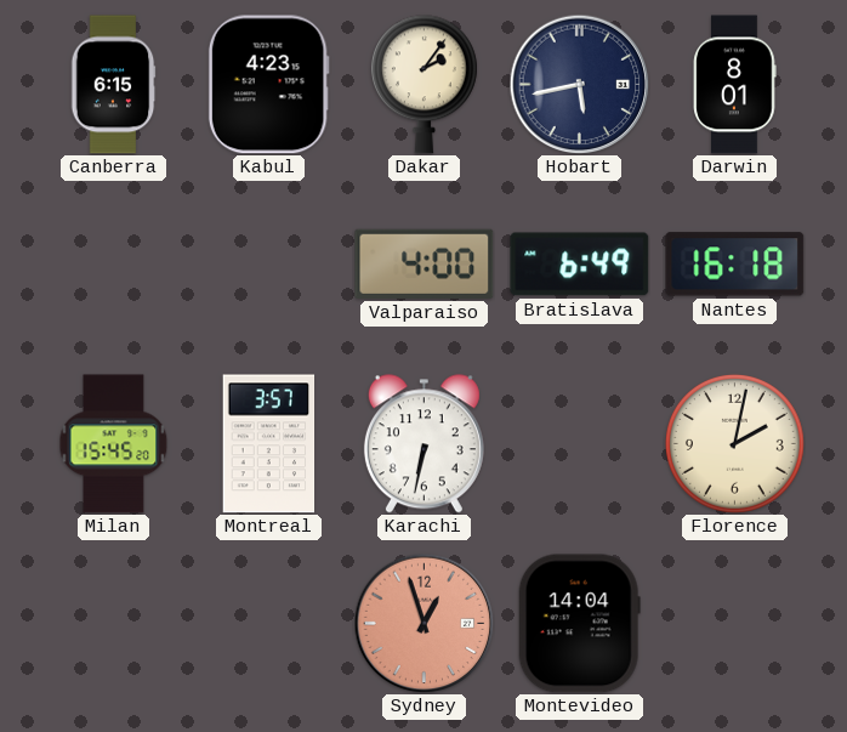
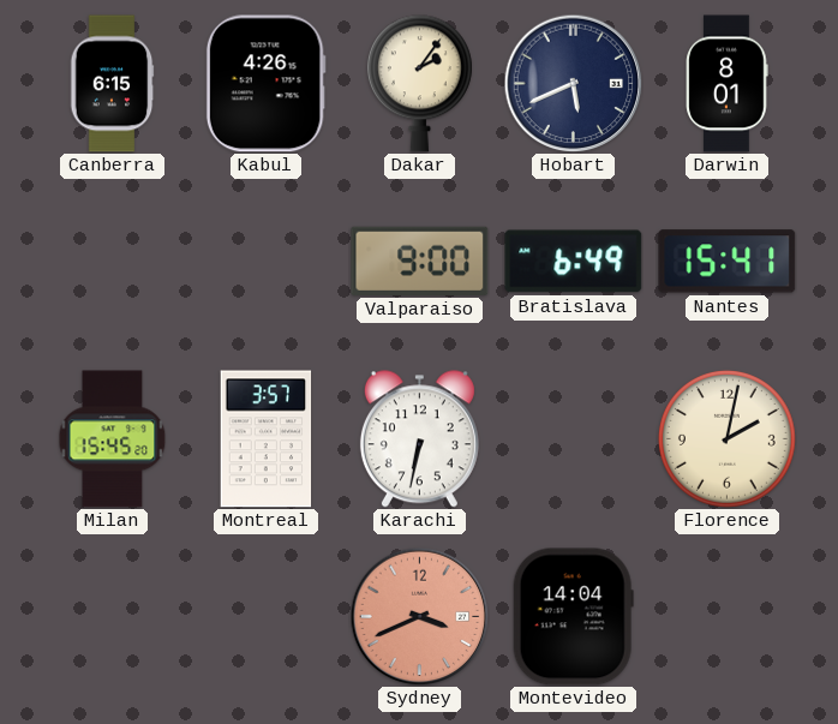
Kabul: 4:23 -> 4:26
Hobart: 5:43 -> 5:41
Valparaiso: 4:00 -> 9:00
Nantes: 16:18 -> 15:41
Sydney: 12:57 -> 3:41
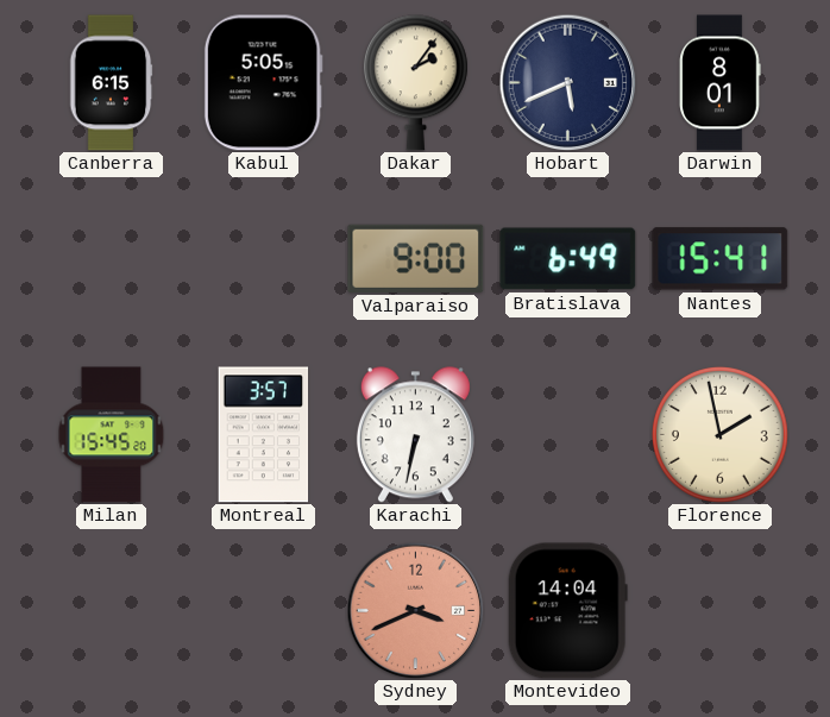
Kabul: 4:26 -> 5:05
Florence: 2:02 -> 1:58
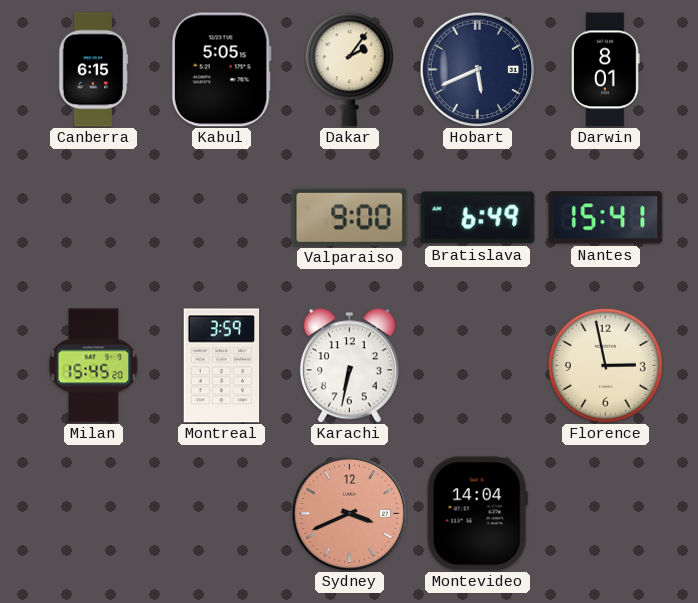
Montreal: 3:57 -> 3:59
Florence: 1:58 -> 2:58
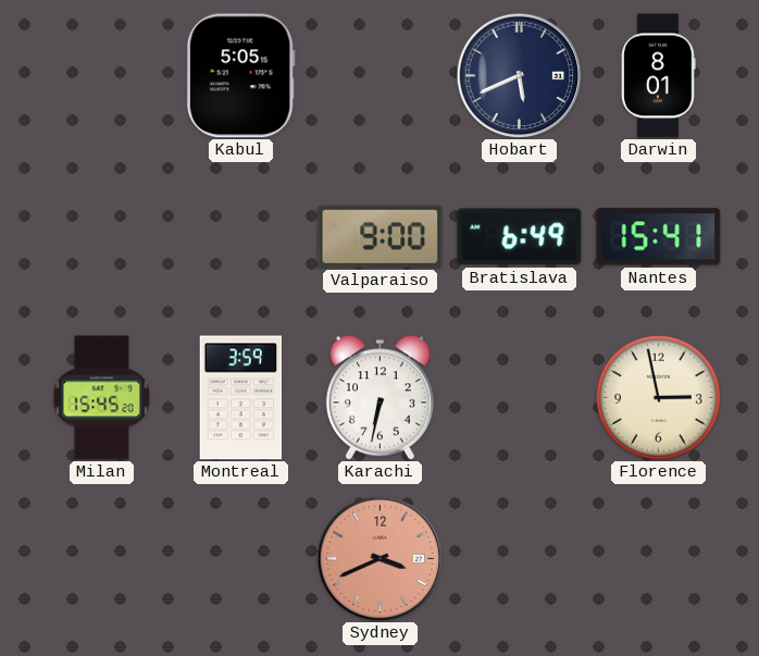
Canberra: 6:15 -> none
Dakar: 2:06 -> none
Montevideo: 14:04 -> none
